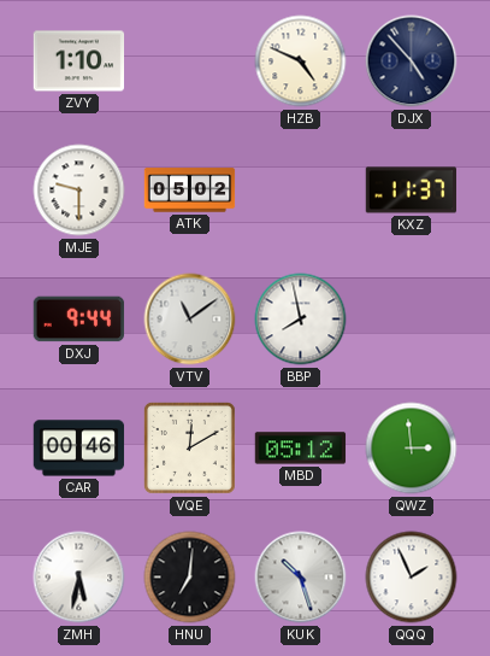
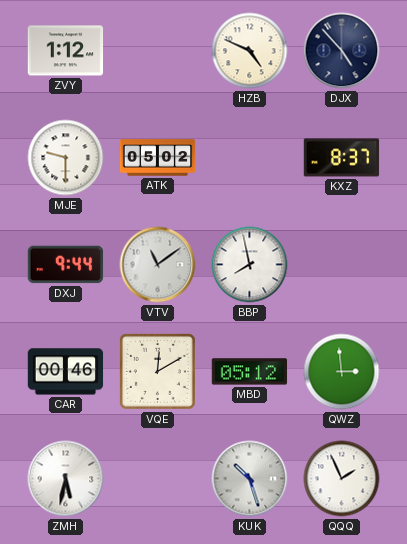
ZVY: 1:10 -> 1:12
KXZ: 11:37 -> 8:37
HNU: 7:01 -> none
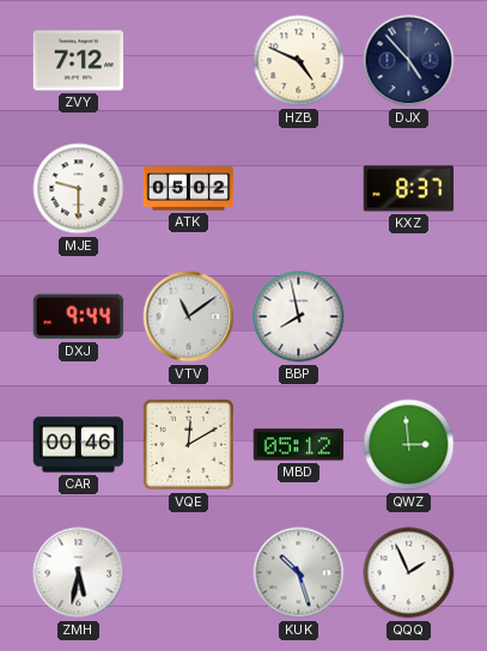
ZVY: 1:12 -> 7:12
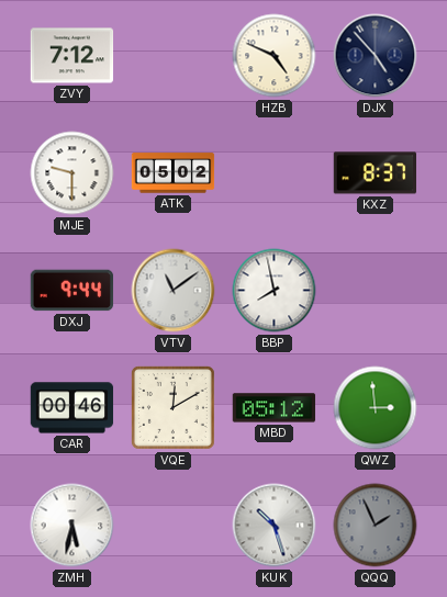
QQQ dial: white -> grey
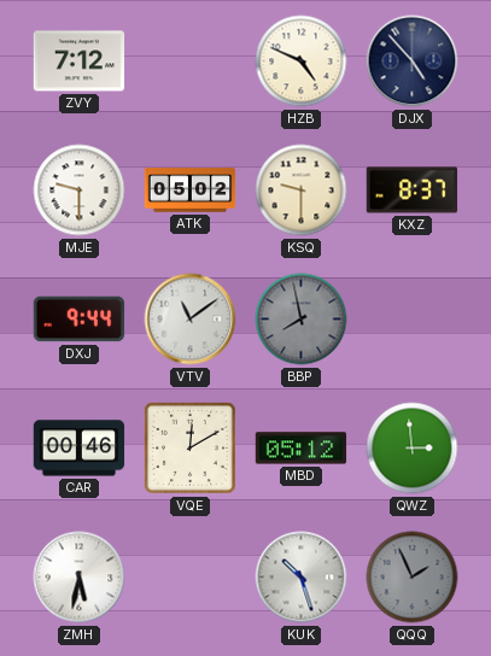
KSQ: none -> 9:30
BBP dial: white -> grey
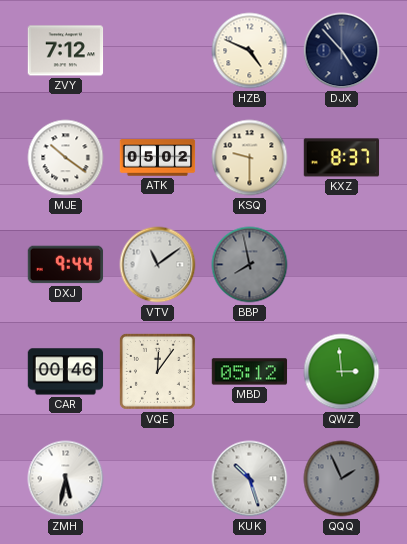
MJE: 9:30 -> 10:21
VQE: 12:10 -> 12:06
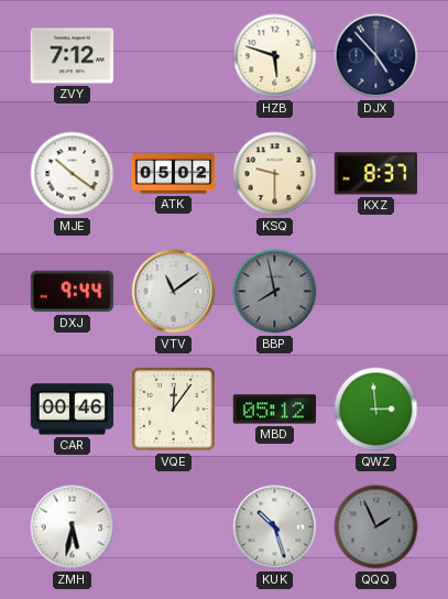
HZB: 4:49 -> 5:48
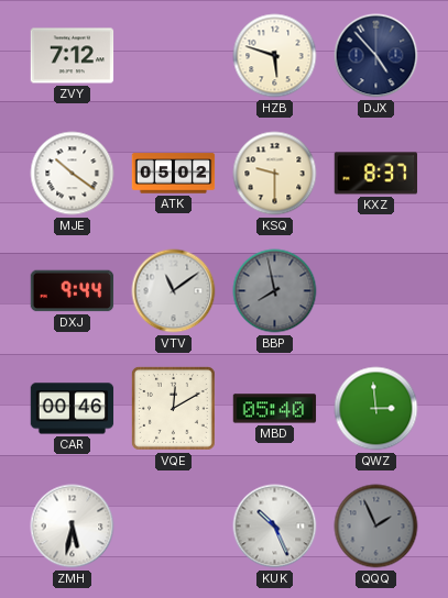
VQE: 12:06 -> 12:10
MBD: 05:12 -> 05:40
KUK: 10:27 -> 10:26
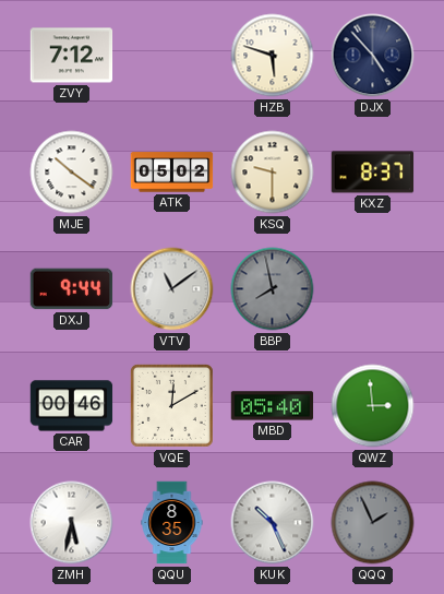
QQU: none -> 8:35
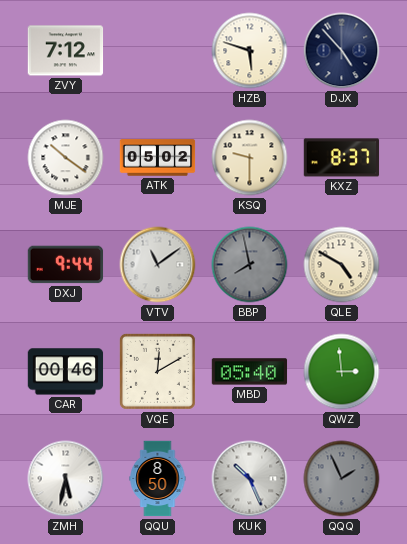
QLE: none -> 4:50
QQU: 8:35 -> 8:50
